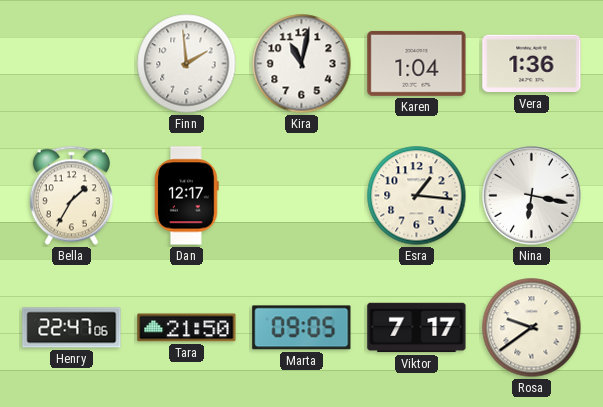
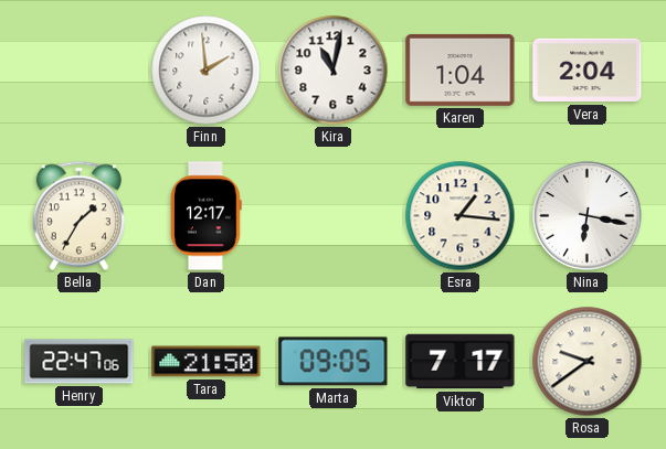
Vera: 1:36 -> 2:04
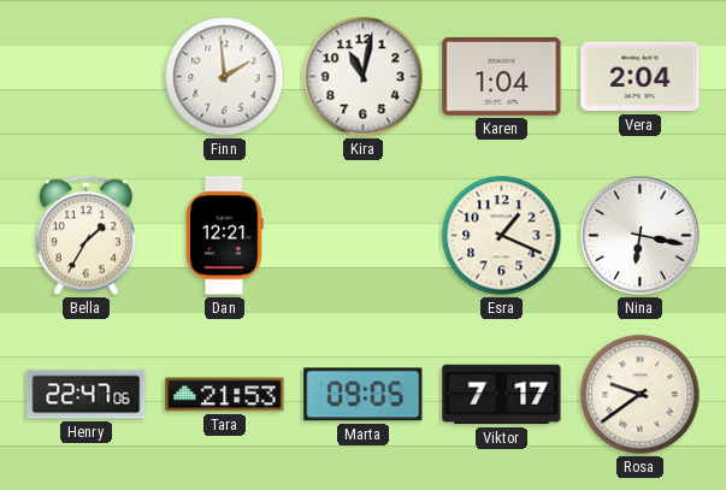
Dan: 12:17 -> 12:21
Esra: 1:16 -> 1:19
Tara: 21:50 -> 21:53
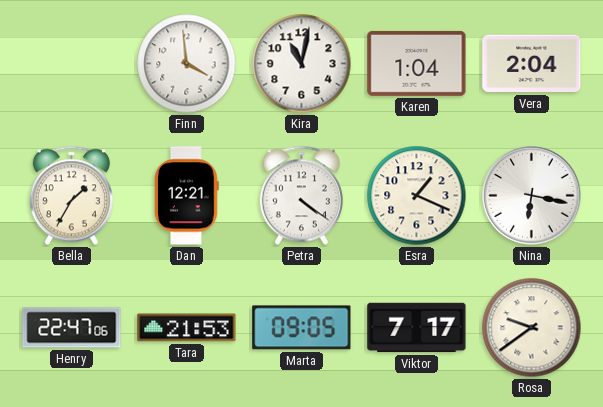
Finn: 1:59 -> 3:59
Petra: none -> 4:21
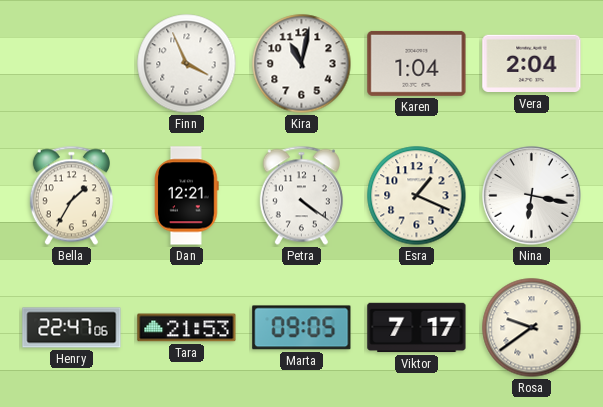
Finn: 3:59 -> 3:56
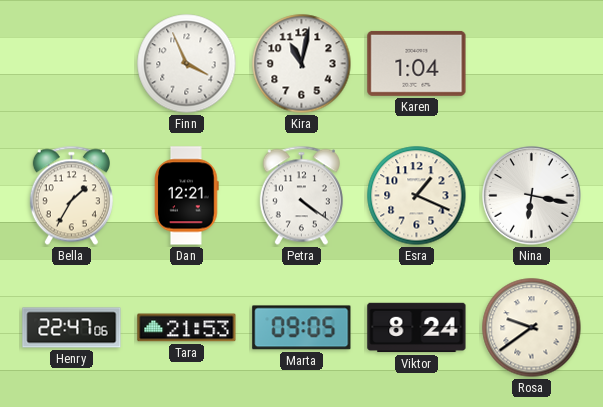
Vera: 2:04 -> none
Viktor: 7:17 -> 8:24
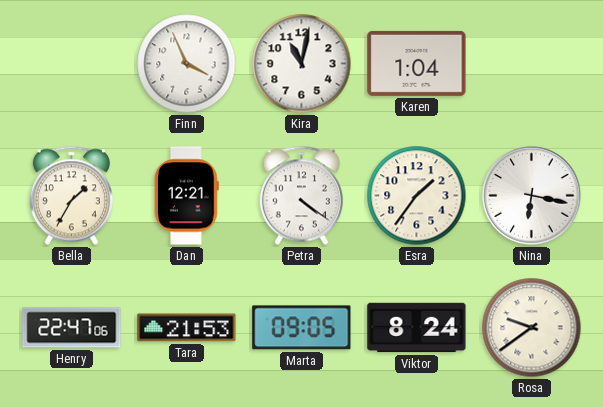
Esra: 1:19 -> 1:36
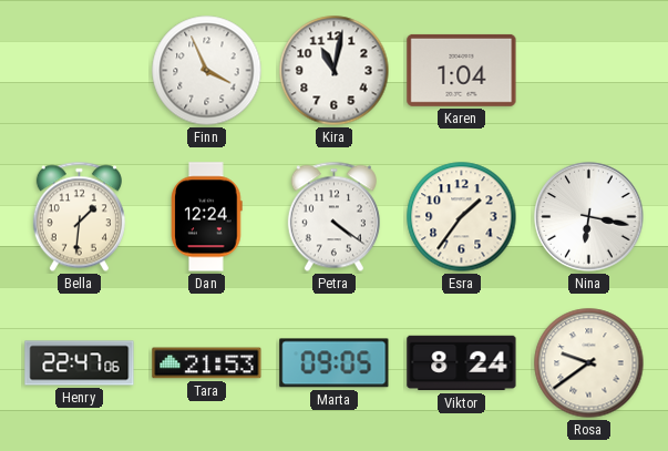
Bella: 1:35 -> 1:31
Dan: 12:21 -> 12:24
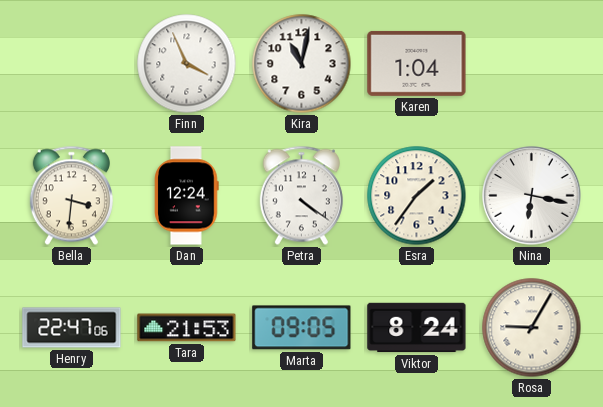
Bella: 1:31 -> 3:31
Rosa: 9:39 -> 9:05
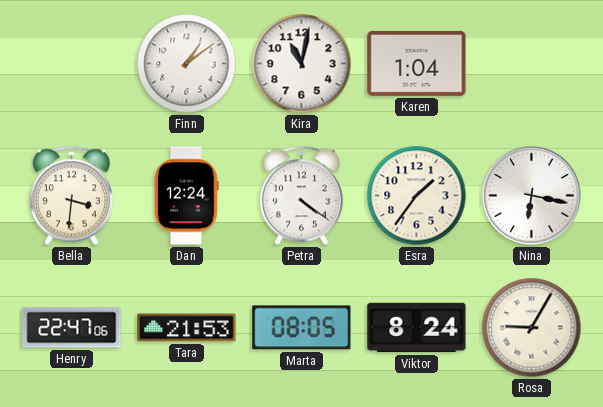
Finn: 3:56 -> 1:09
Marta: 09:05 -> 08:05
